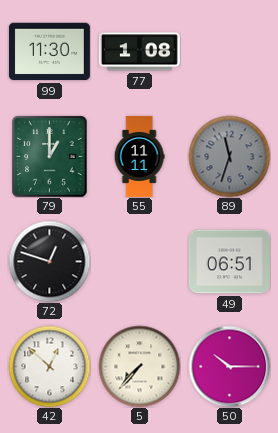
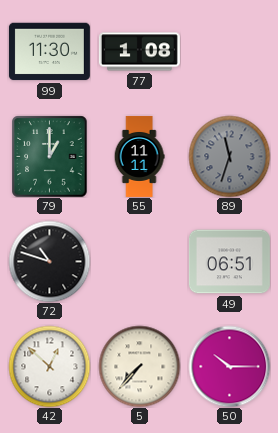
72: 12:48 -> 10:48
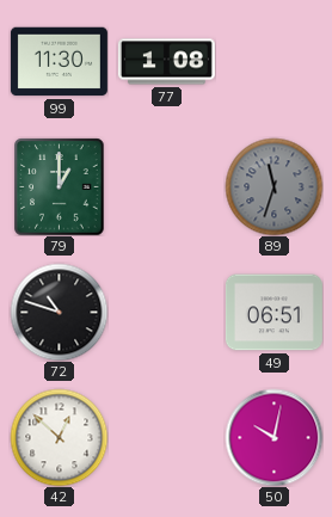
55: 11:11 -> none
5: 7:37 -> none
50: 10:15 -> 10:02
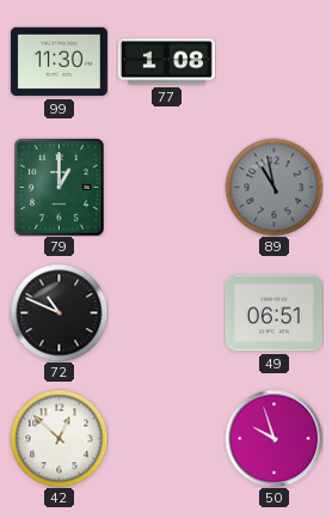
89: 11:33 -> 10:58
72: 10:48 -> 10:49
50: 10:02 -> 9:57
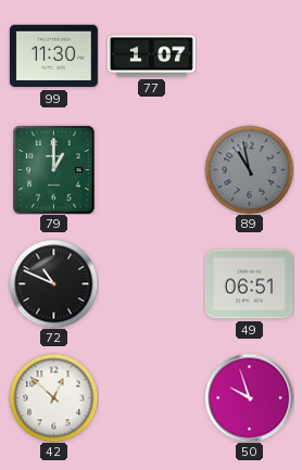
77: 1:08 -> 1:07
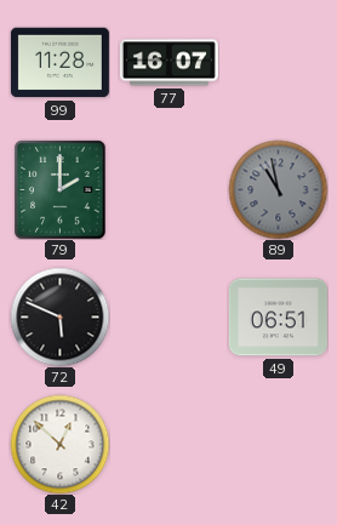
99: 11:30 -> 11:28
77: 1:07 -> 16:07
79: 1:00 -> 2:00
72: 10:49 -> 5:49
50: 9:57 -> none
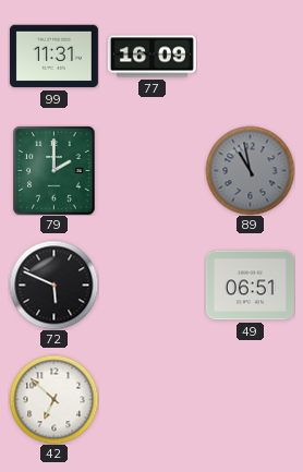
99: 11:28 -> 11:31
77: 16:07 -> 16:09
42: 12:52 -> 6:52
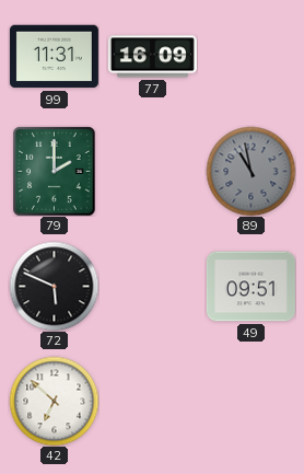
49: 06:51 -> 09:51
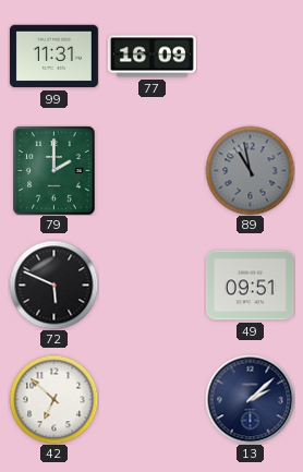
13: none -> 2:08
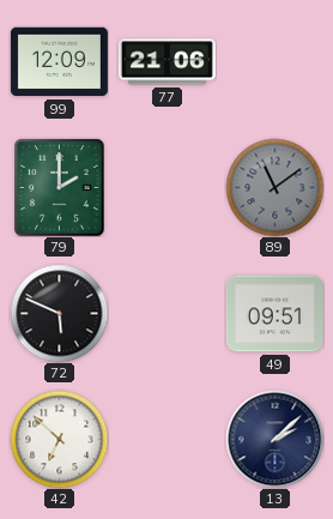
99: 11:31 -> 12:09
77: 16:09 -> 21:06
89: 10:58 -> 11:09
